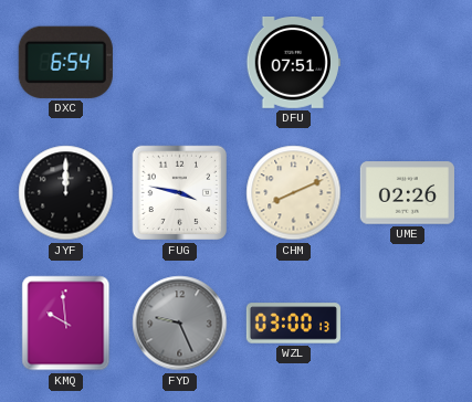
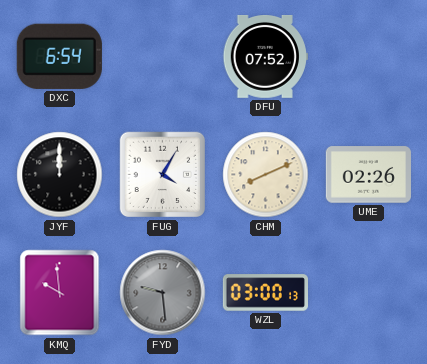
DFU: 07:51 -> 07:52
FUG: 3:47 -> 4:05
FYD: 9:26 -> 9:29
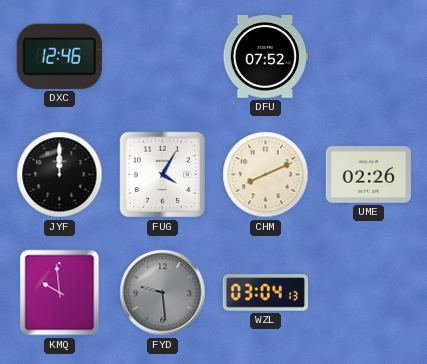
DXC: 6:54 -> 12:46
WZL: 03:00 -> 03:04
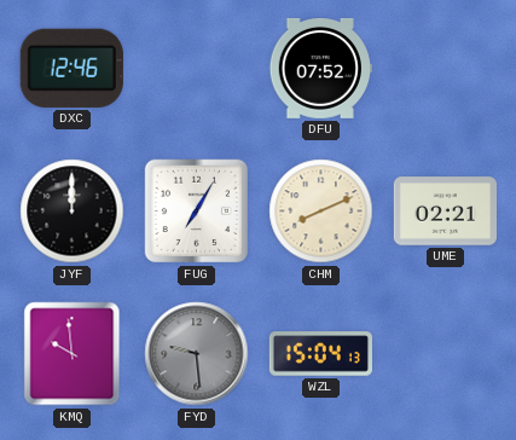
FUG: 4:05 -> 7:05
UME: 02:26 -> 02:21
WZL: 03:04 -> 15:04
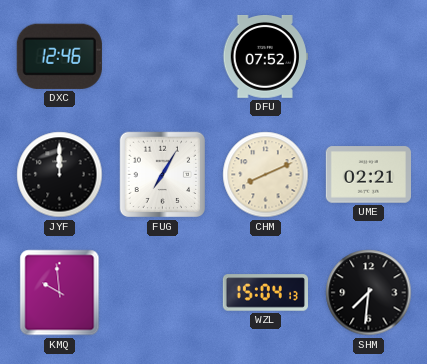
FYD: 9:29 -> none
SHM: none -> 7:31
